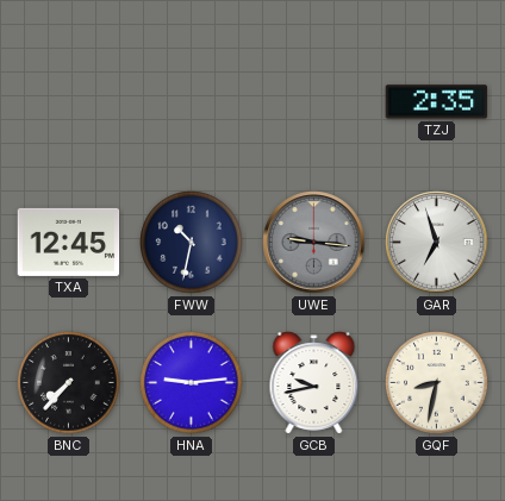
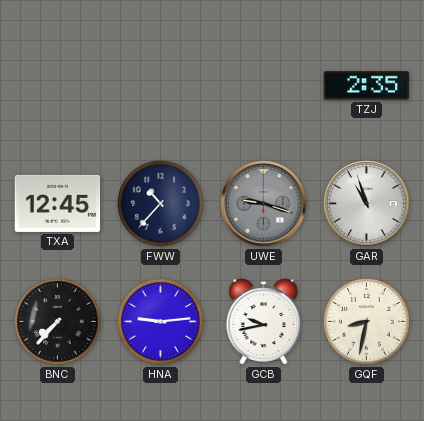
FWW: 10:32 -> 10:37
UWE: 9:16 -> 9:18
GAR: 6:57 -> 10:57
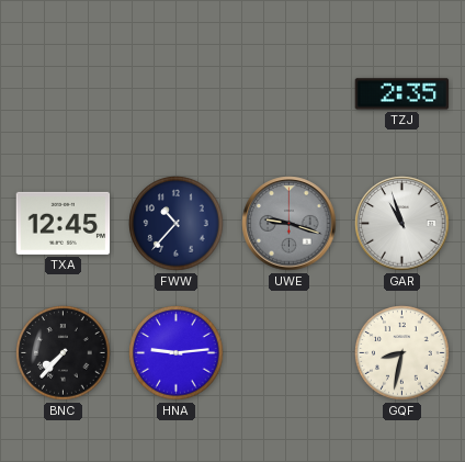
GCB: 9:43 -> none
